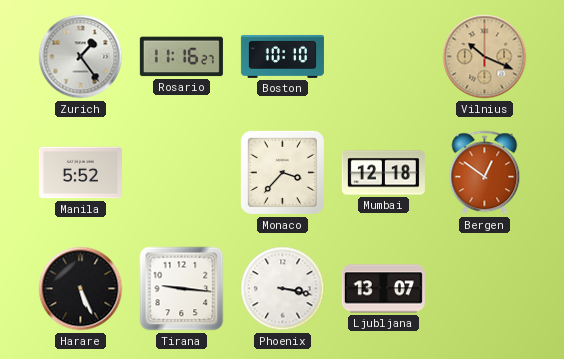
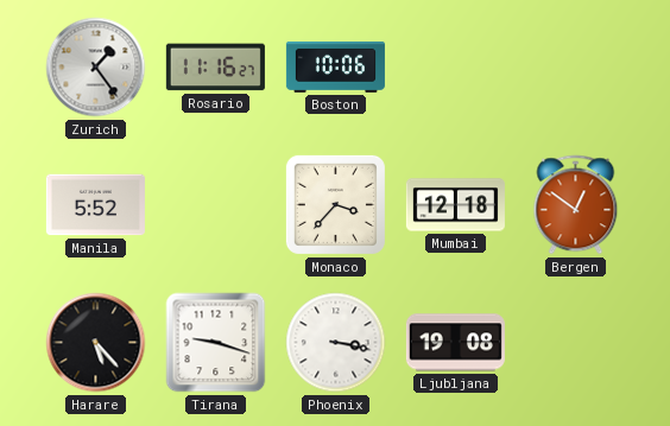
Boston: 10:10 -> 10:06
Vilnius: 10:19 -> none
Harare: 5:26 -> 5:23
Tirana: 9:16 -> 9:18
Ljubljana: 13:07 -> 19:08
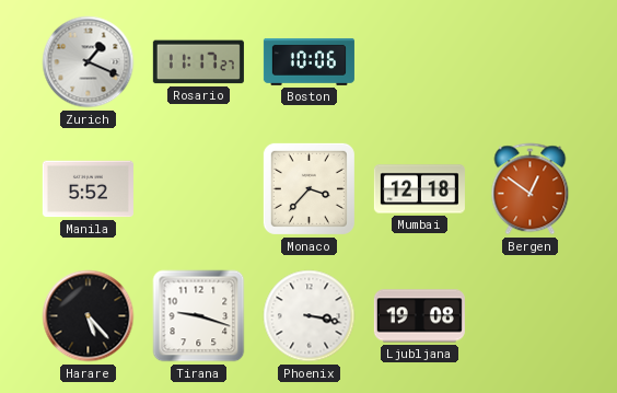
Zurich: 1:24 -> 1:19
Rosario: 11:16 -> 11:17
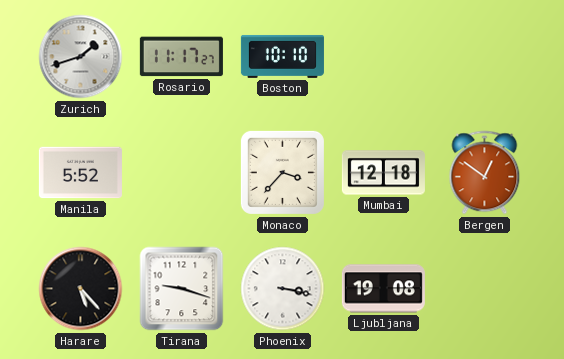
Zurich: 1:19 -> 1:42
Boston: 10:06 -> 10:10
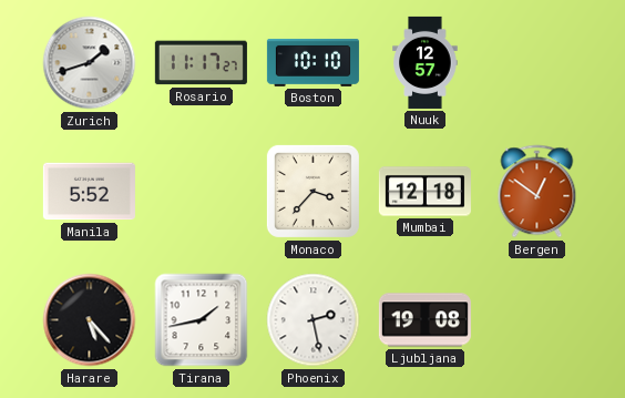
Nuuk: none -> 12:57
Tirana: 9:18 -> 1:43
Phoenix: 3:17 -> 2:28
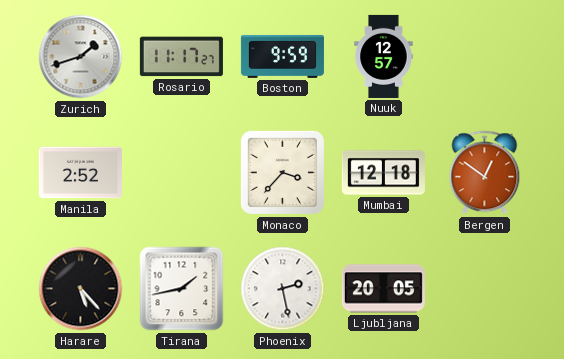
Boston: 10:10 -> 9:59
Manila: 5:52 -> 2:52
Ljubljana: 19:08 -> 20:05
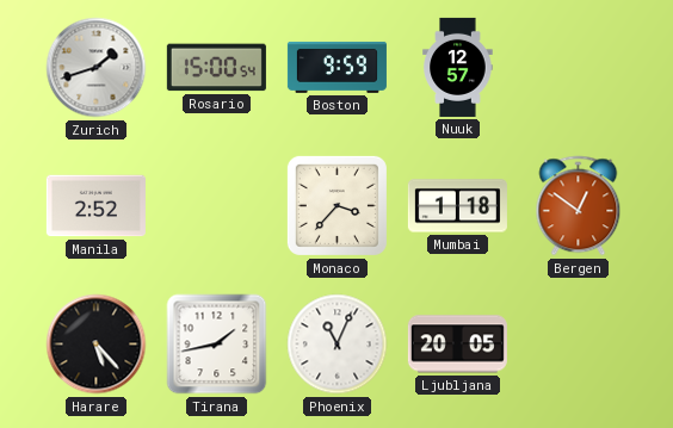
Rosario: 11:17 -> 15:00
Mumbai: 12:18 -> 1:18
Phoenix: 2:28 -> 11:04
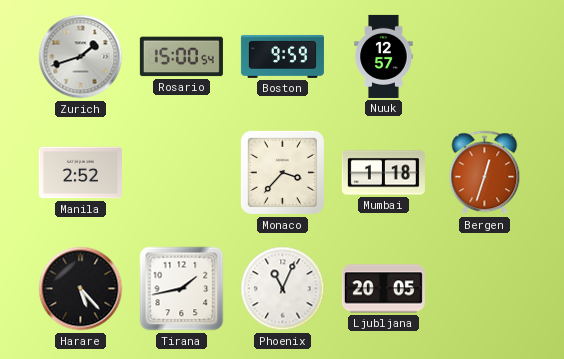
Bergen: 12:51 -> 12:33
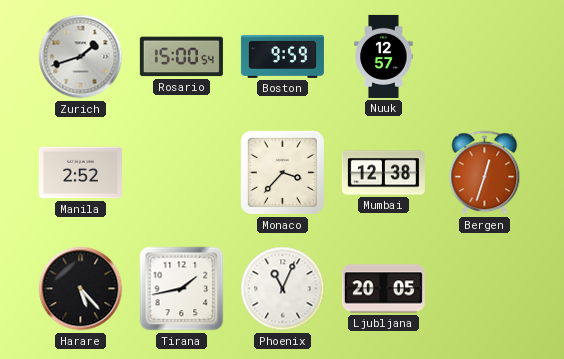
Mumbai: 1:18 -> 12:38
